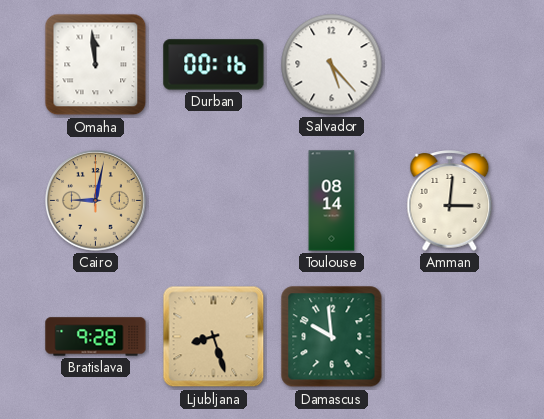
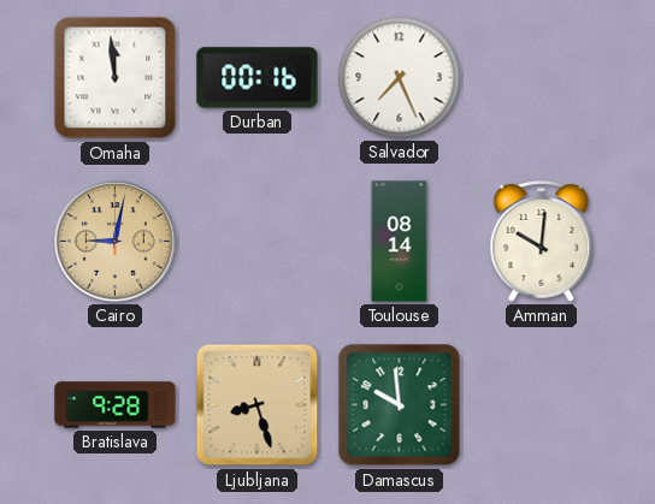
Salvador: 5:23 -> 7:26
Amman: 3:01 -> 10:01
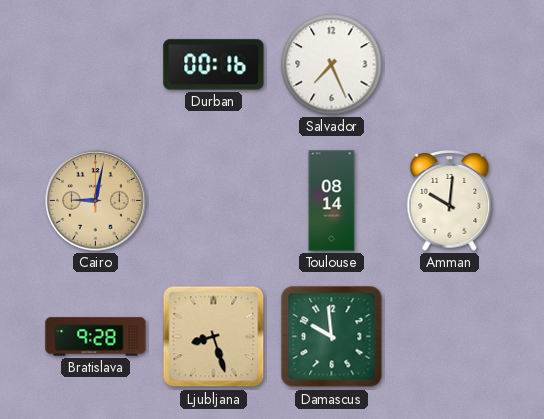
Omaha: 11:59 -> none
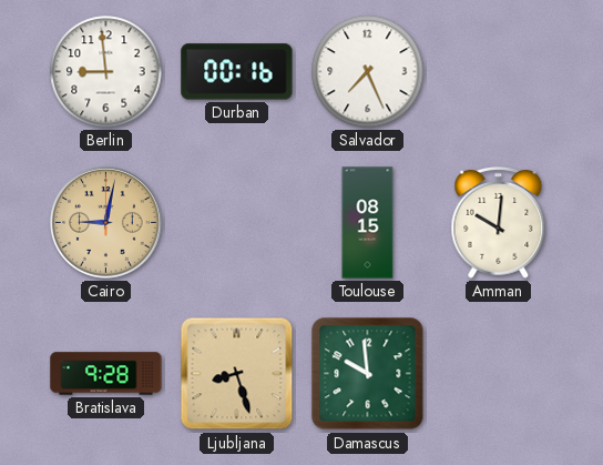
Berlin: none -> 8:59
Toulouse: 08:14 -> 08:15
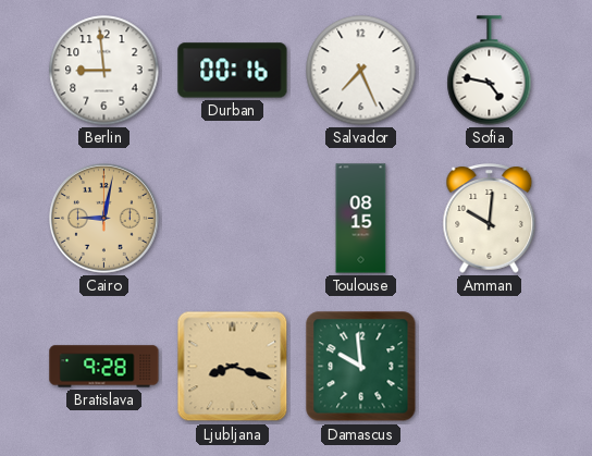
Sofia: none -> 4:47
Ljubljana: 8:27 -> 8:18
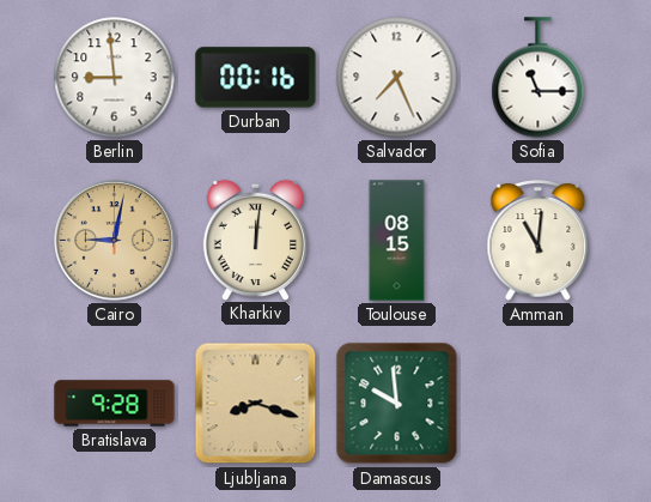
Sofia: 4:47 -> 11:15
Kharkiv: none -> 12:01
Amman: 10:01 -> 11:01
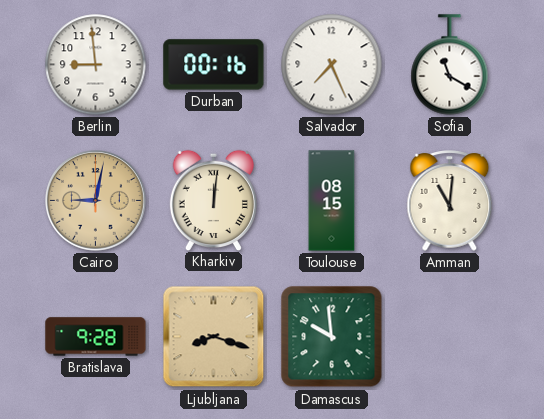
Sofia: 11:15 -> 11:20
